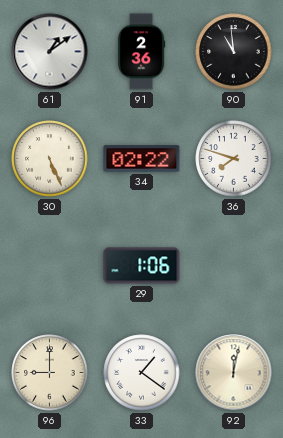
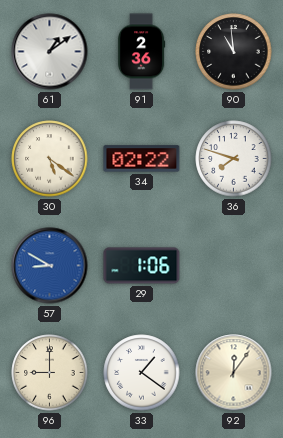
30: 5:26 -> 5:21
57: none -> 8:50
92: 12:02 -> 12:06
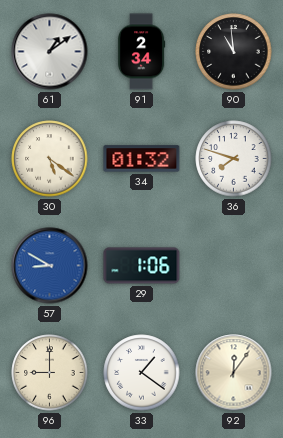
91: 2:36 -> 2:34
34: 02:22 -> 01:32
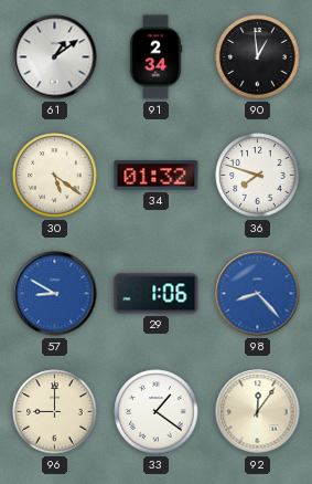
90: 10:59 -> 12:59
98: none -> 8:23
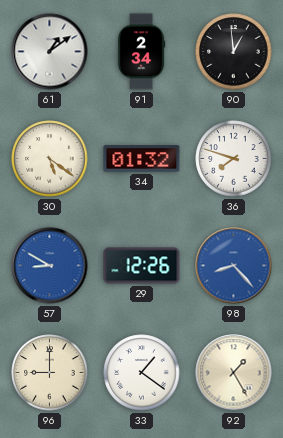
29: 1:06 -> 12:26
92: 12:06 -> 1:25
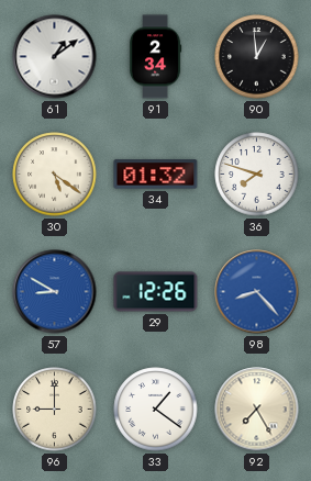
92: 1:25 -> 7:25
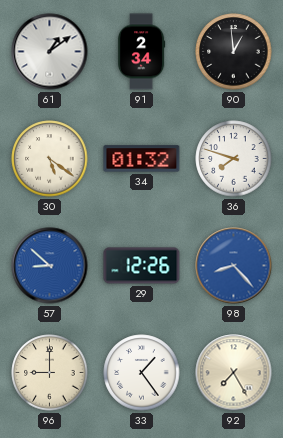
57: 8:50 -> 8:52
33: 1:21 -> 1:24
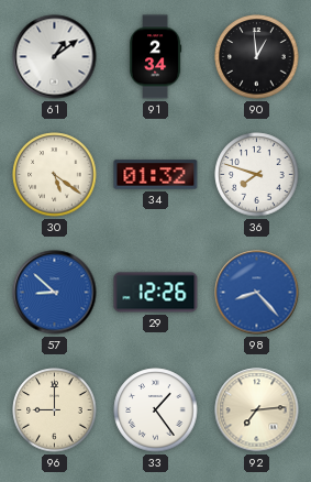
92: 7:25 -> 7:14
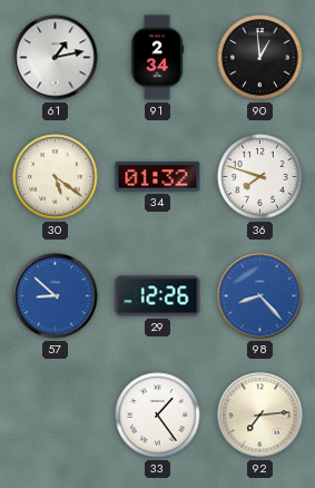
61: 1:09 -> 1:13
96: 9:00 -> none
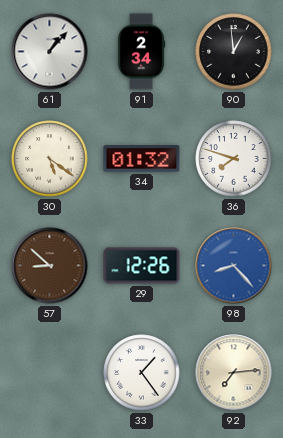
61: 1:13 -> 1:07
57 dial: blue -> brown
